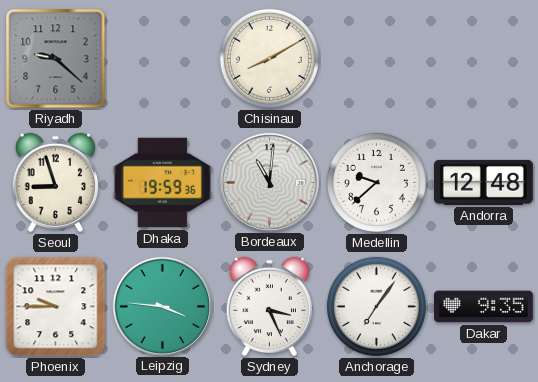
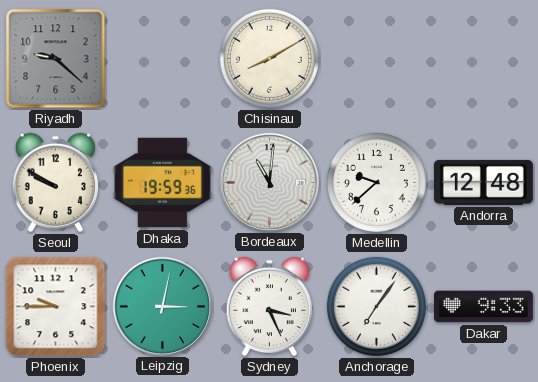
Seoul: 8:57 -> 9:50
Leipzig: 3:46 -> 3:02
Dakar: 9:35 -> 9:33
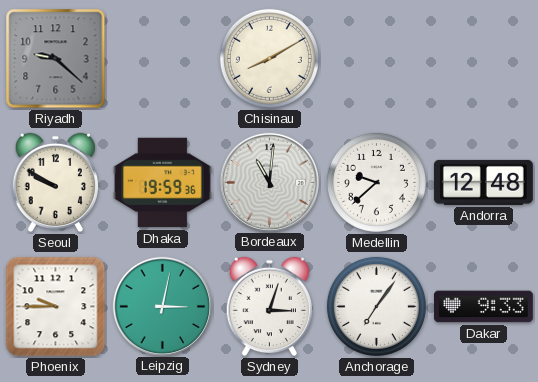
Sydney: 3:26 -> 3:03
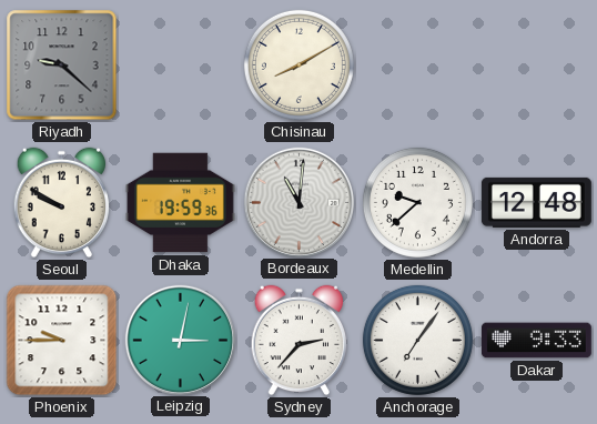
Sydney: 3:03 -> 2:37
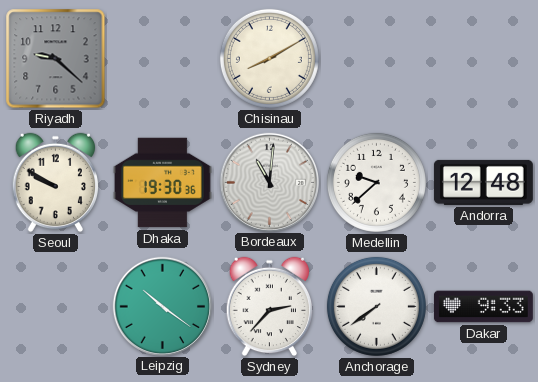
Dhaka: 19:59 -> 19:30
Phoenix: 9:45 -> none
Leipzig: 3:02 -> 10:21
Anchorage: 7:06 -> 7:39
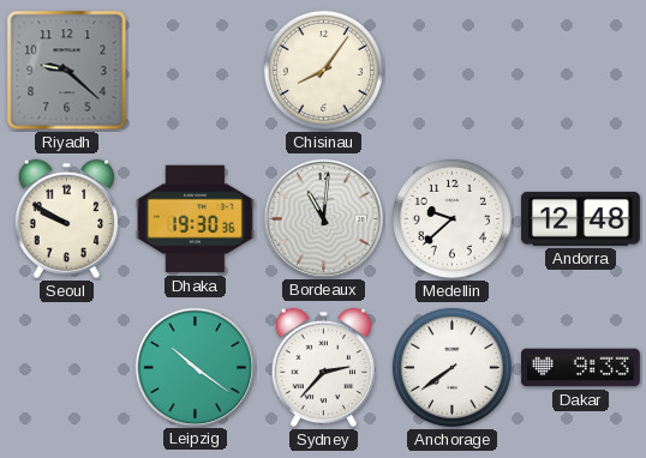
Chisinau: 8:10 -> 8:06
